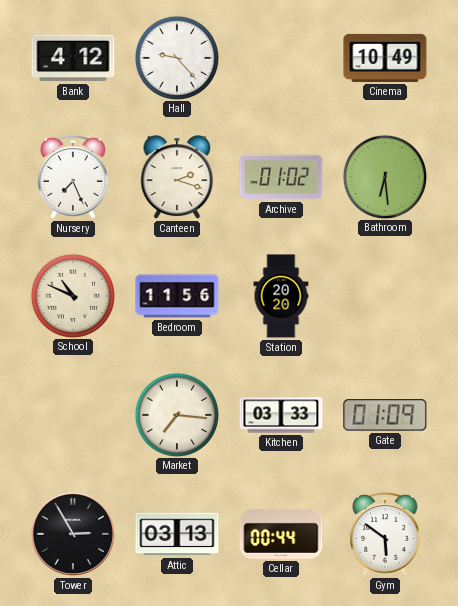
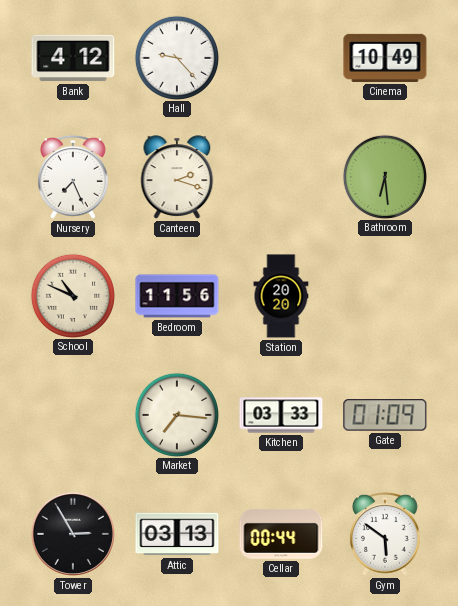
Archive: 01:02 -> none
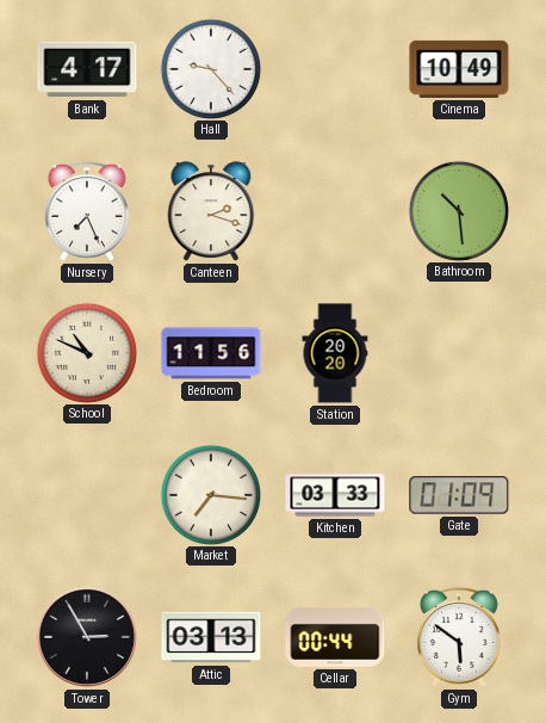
Bank: 4:12 -> 4:17
Bathroom: 6:29 -> 10:29
